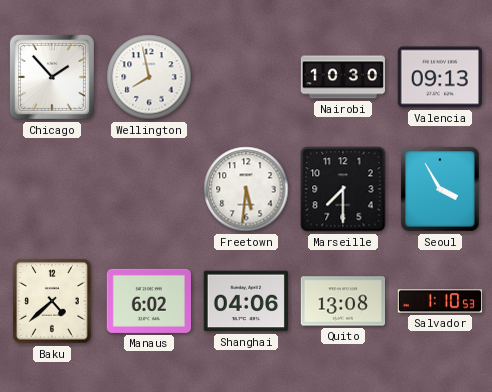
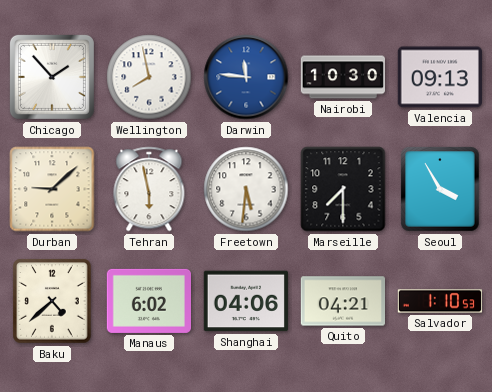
Darwin: none -> 11:46
Durban: none -> 9:08
Tehran: none -> 5:58
Quito: 13:08 -> 04:21
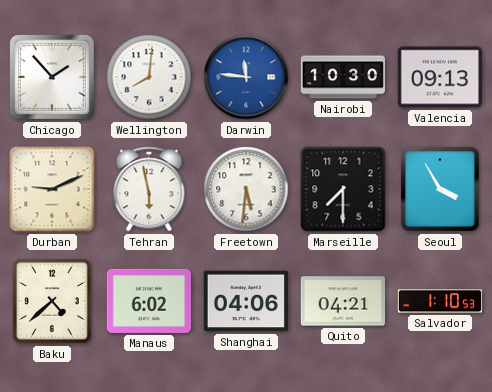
Wellington: 7:58 -> 8:01
Durban: 9:08 -> 9:11
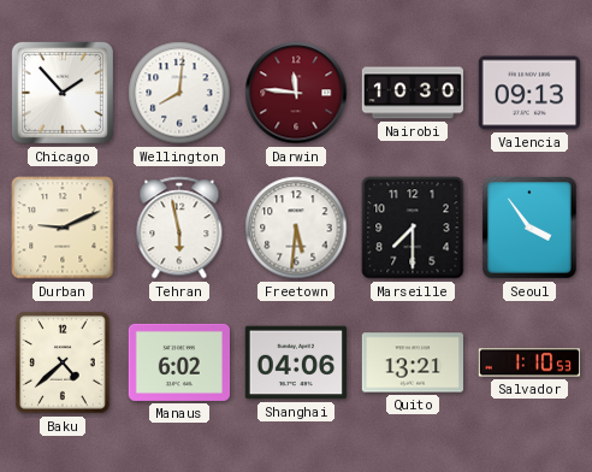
Darwin dial: blue -> burgundy
Seoul: 3:55 -> 3:54
Quito: 04:21 -> 13:21
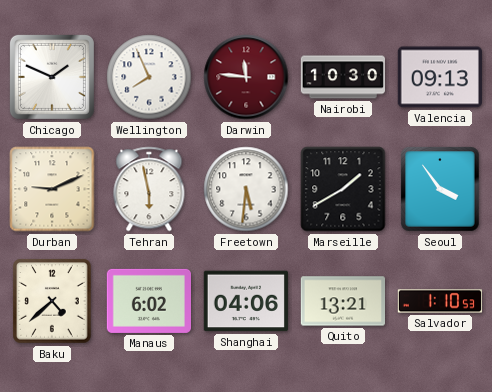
Chicago: 1:53 -> 1:49
Wellington: 8:01 -> 7:56
Marseille: 7:30 -> 1:40
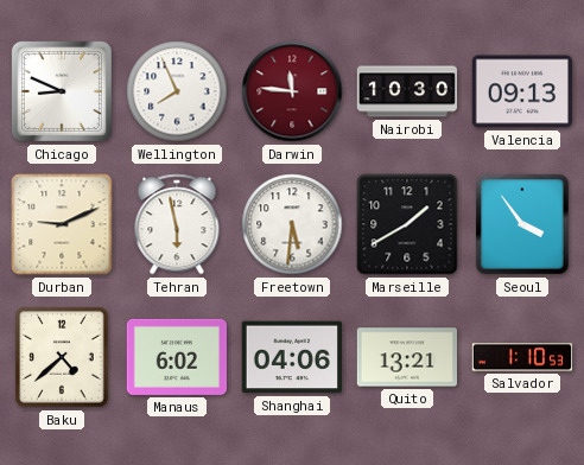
Chicago: 1:49 -> 8:49
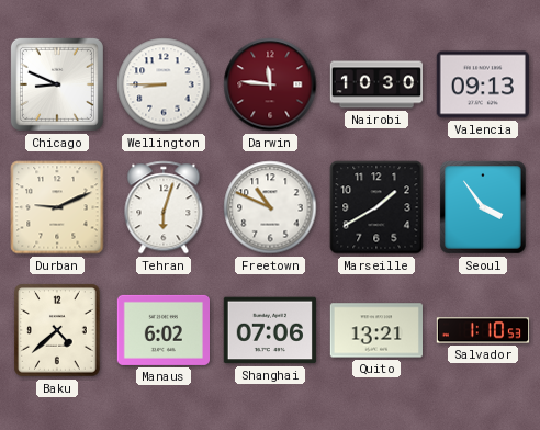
Wellington: 7:56 -> 8:45
Tehran: 5:58 -> 6:03
Freetown: 5:31 -> 10:49
Shanghai: 04:06 -> 07:06
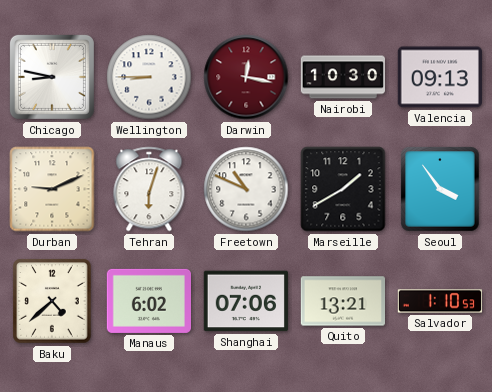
Chicago: 8:49 -> 8:47
Darwin: 11:46 -> 12:17
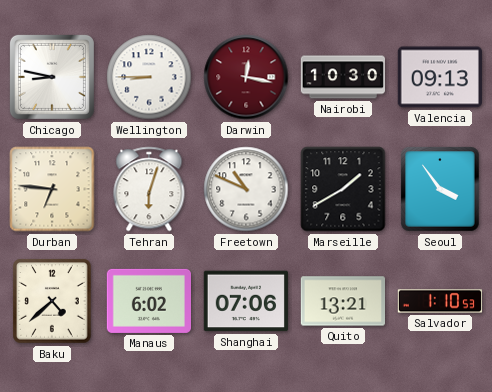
Durban: 9:11 -> 6:46
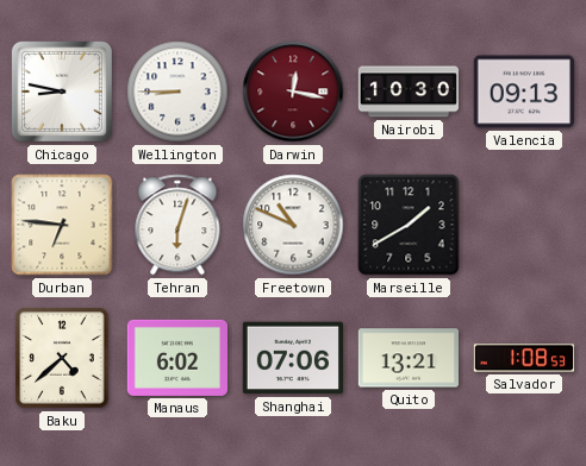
Seoul: 3:54 -> none
Salvador: 1:10 -> 1:08
